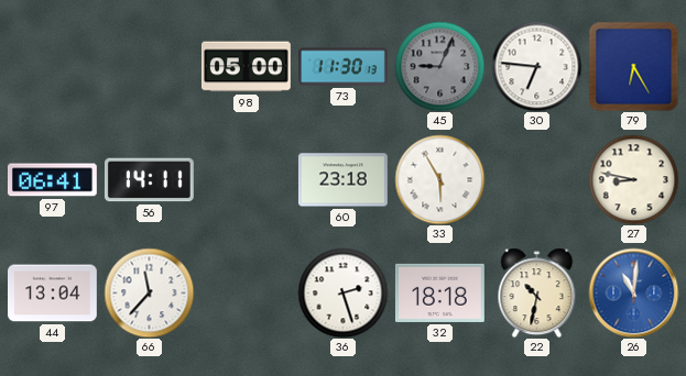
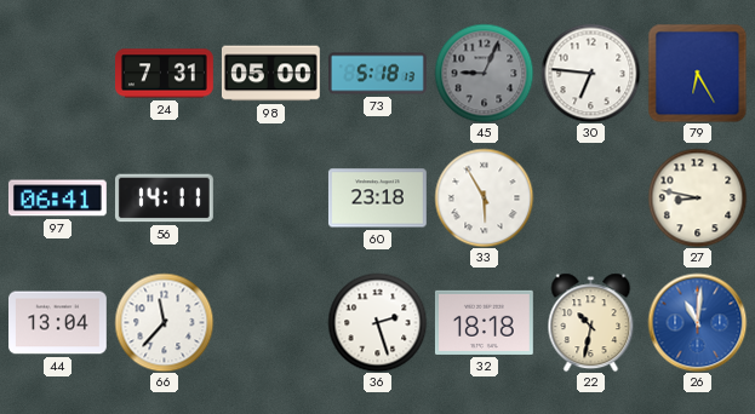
24: none -> 7:31
73: 11:30 -> 5:18
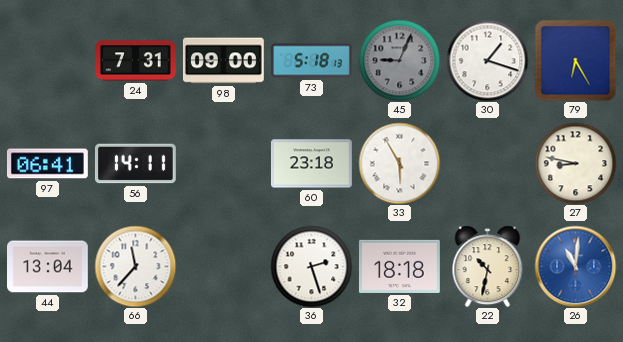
98: 05:00 -> 09:00
30: 6:46 -> 1:18
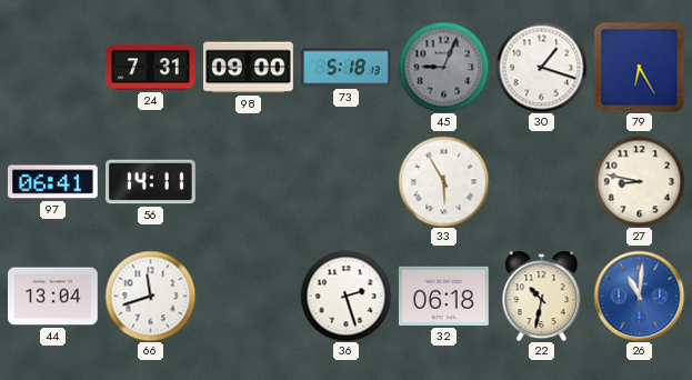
60: 23:18 -> none
66: 11:37 -> 11:42
32: 18:18 -> 06:18
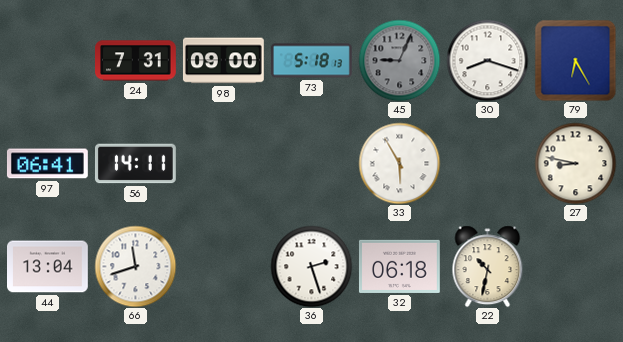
30: 1:18 -> 8:18
26: 11:01 -> none
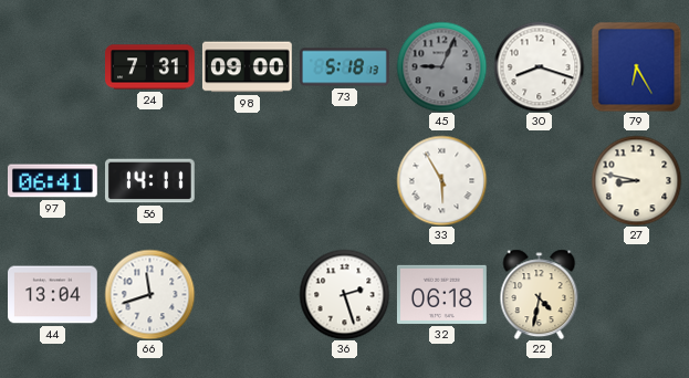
22: 10:32 -> 4:32
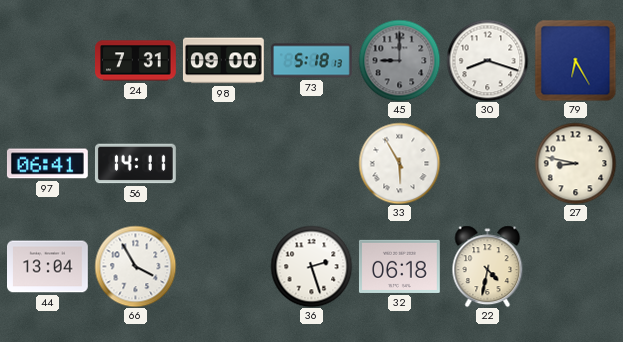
45: 9:04 -> 9:00
66: 11:42 -> 3:55
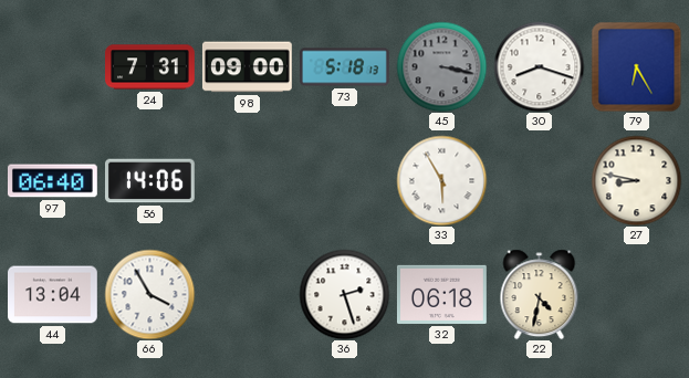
45: 9:00 -> 3:17
97: 06:41 -> 06:40
56: 14:11 -> 14:06
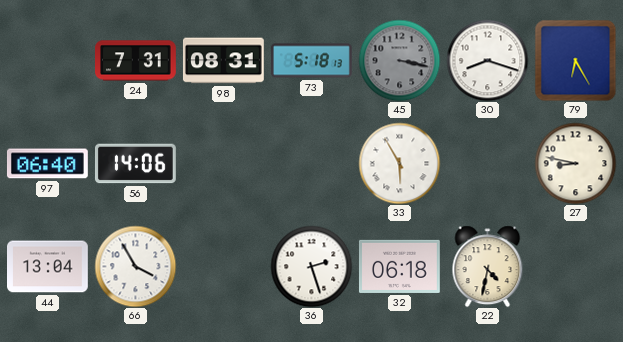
98: 09:00 -> 08:31
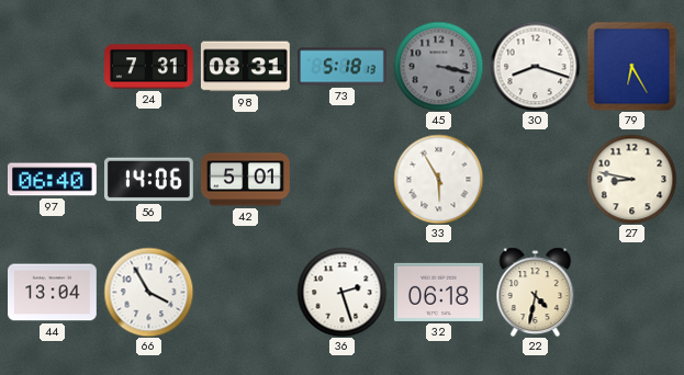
42: none -> 5:01
